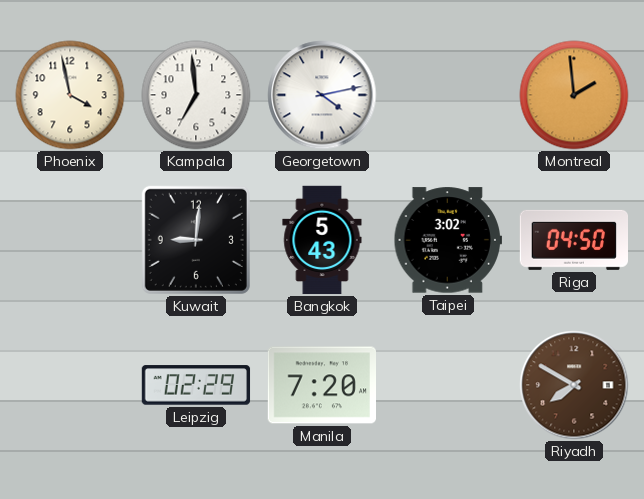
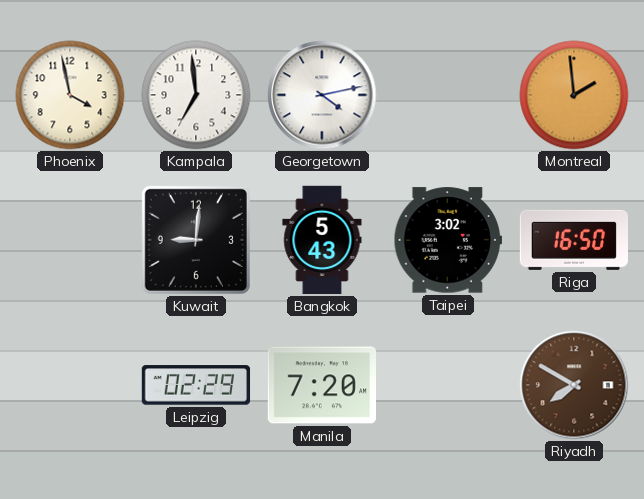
Riga: 04:50 -> 16:50
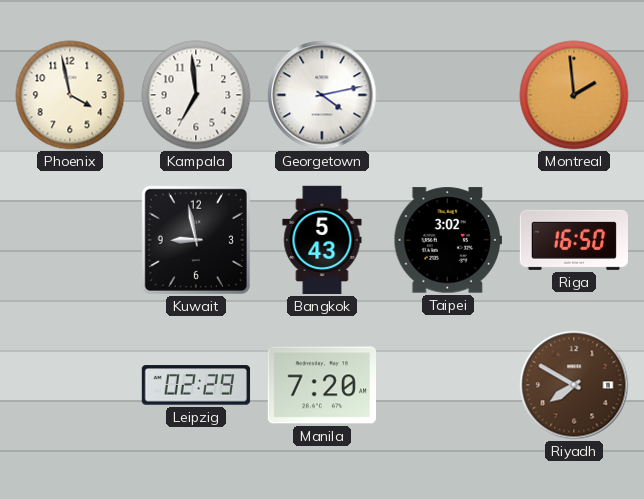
Kuwait: 9:01 -> 8:58
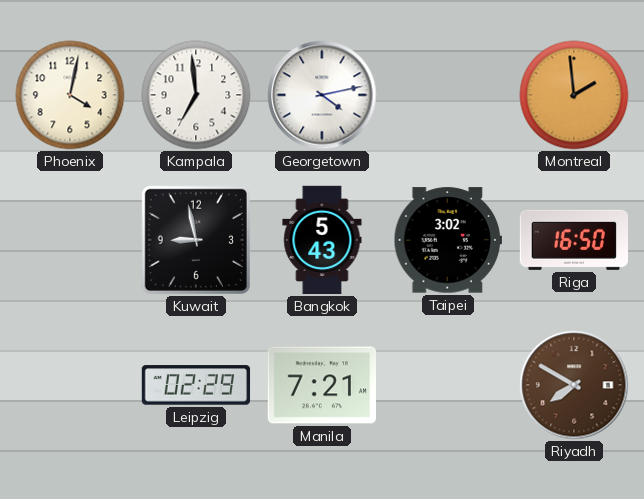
Phoenix: 3:58 -> 4:02
Manila: 7:20 -> 7:21
